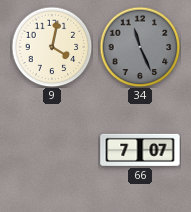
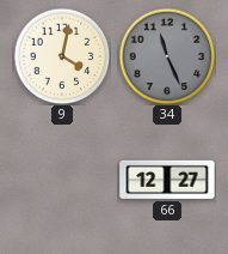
66: 7:07 -> 12:27
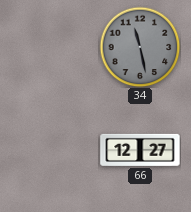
9: 4:02 -> none
34: 11:26 -> 11:28
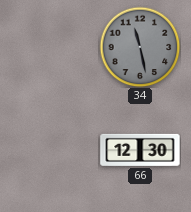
66: 12:27 -> 12:30
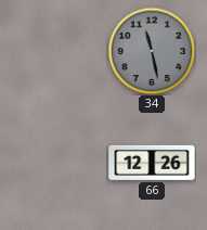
66: 12:30 -> 12:26
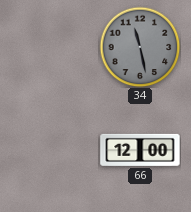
66: 12:26 -> 12:00
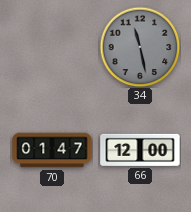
70: none -> 01:47
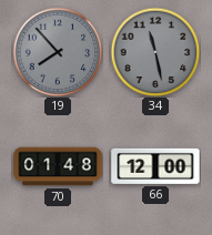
19: none -> 7:53
70: 01:47 -> 01:48
